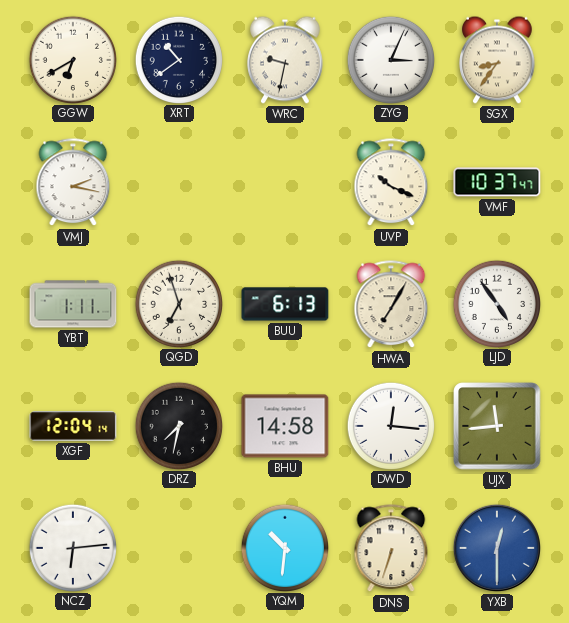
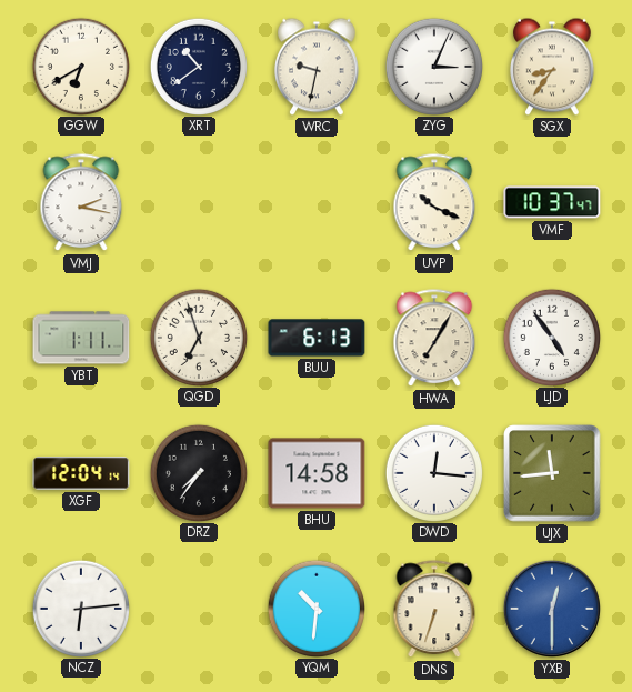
DRZ: 7:32 -> 7:36
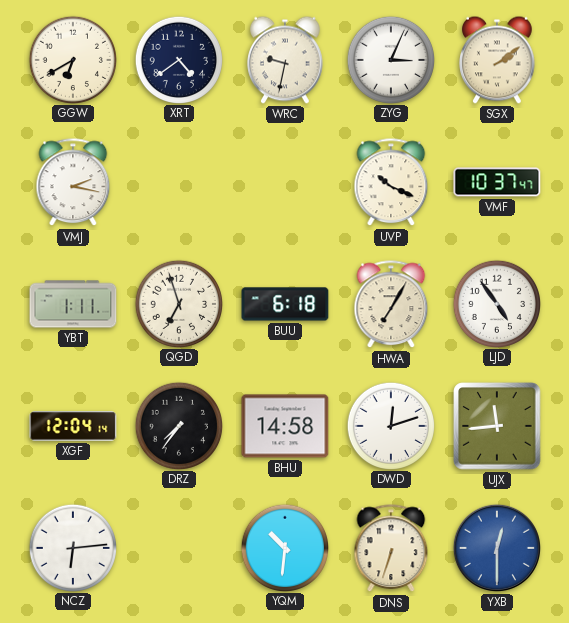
XRT: 10:39 -> 4:39
SGX: 8:36 -> 2:09
BUU: 6:13 -> 6:18
DWD: 12:16 -> 12:12
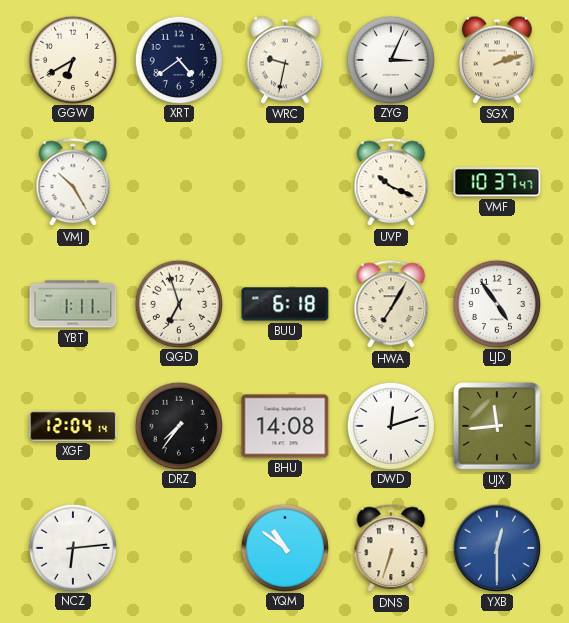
SGX: 2:09 -> 2:12
VMJ: 2:17 -> 10:25
BHU: 14:58 -> 14:08
YQM: 10:31 -> 10:51
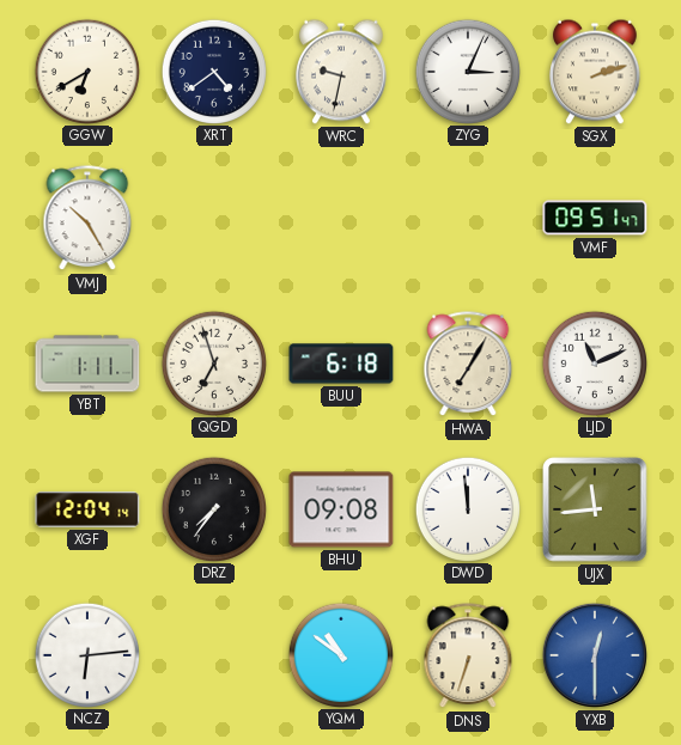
UVP: 10:19 -> none
VMF: 10:37 -> 09:51
LJD: 4:54 -> 11:11
BHU: 14:08 -> 09:08
DWD: 12:12 -> 11:59
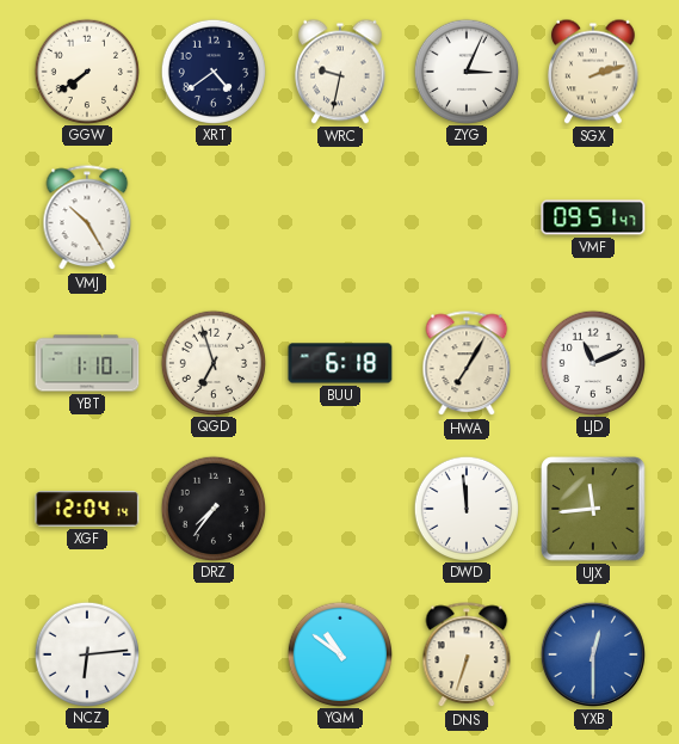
GGW: 6:40 -> 7:39
YBT: 1:11 -> 1:10
BHU: 09:08 -> none
